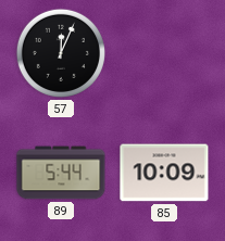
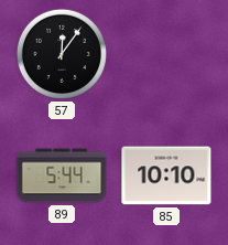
57: 12:04 -> 12:06
85: 10:09 -> 10:10
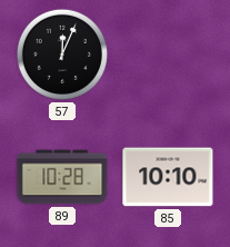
57: 12:06 -> 12:04
89: 5:44 -> 10:28
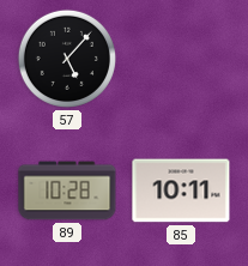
57: 12:04 -> 5:07
85: 10:10 -> 10:11
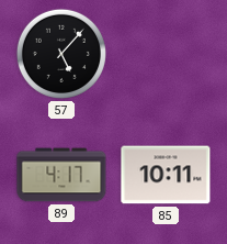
89: 10:28 -> 4:17
